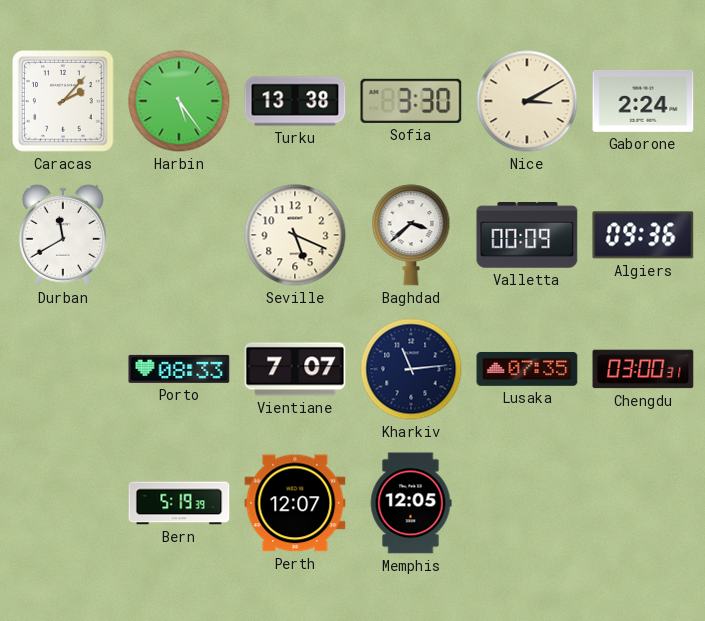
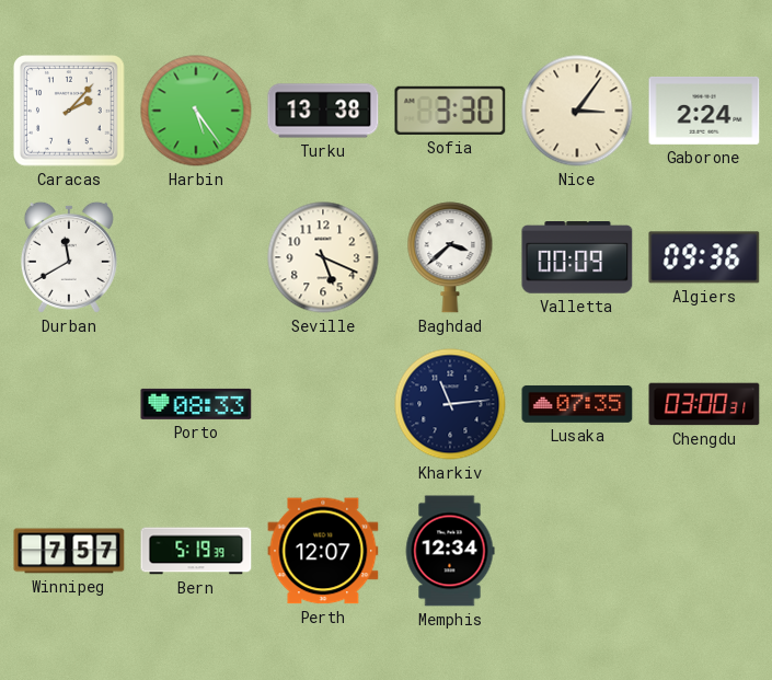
Nice: 3:10 -> 3:06
Vientiane: 7:07 -> none
Winnipeg: none -> 7:57
Memphis: 12:05 -> 12:34
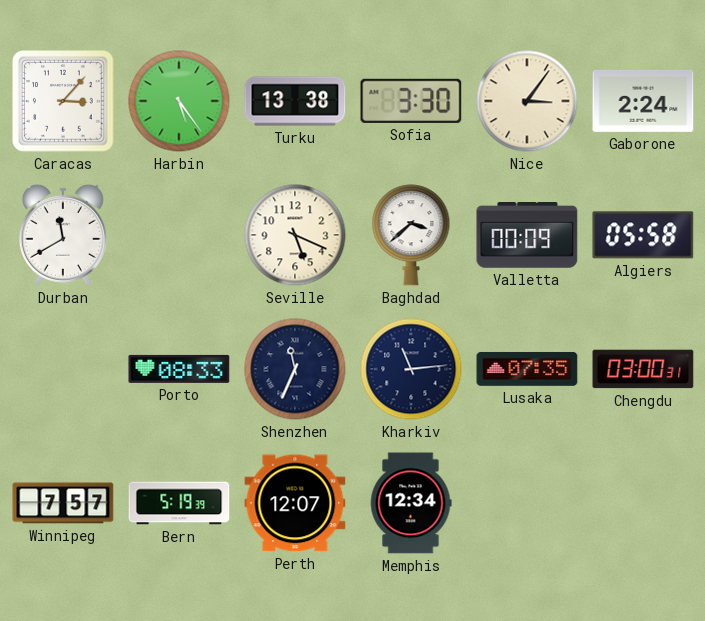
Caracas: 2:07 -> 3:07
Algiers: 09:36 -> 05:58
Shenzhen: none -> 11:34
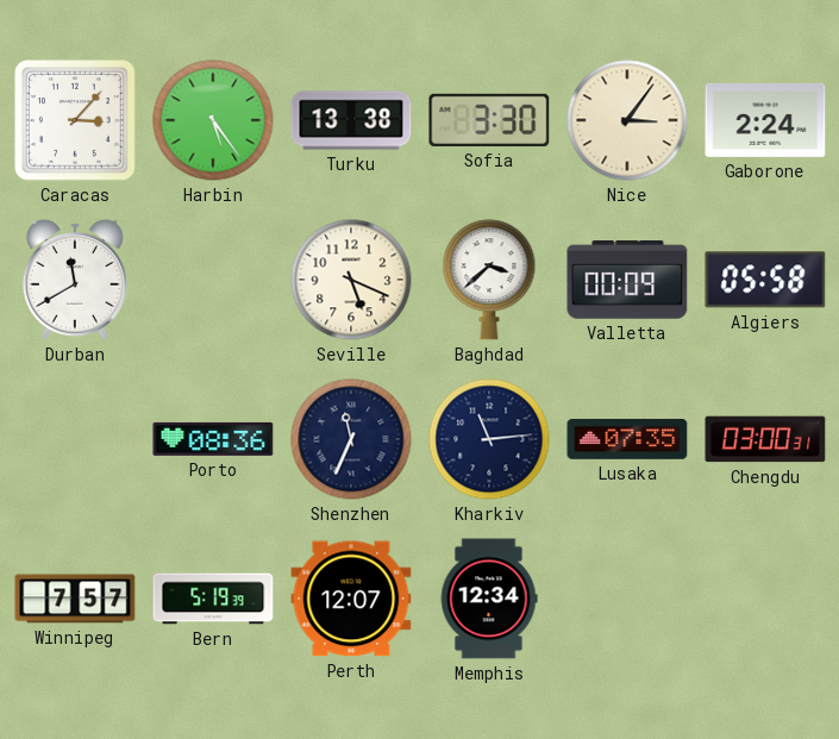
Porto: 08:33 -> 08:36
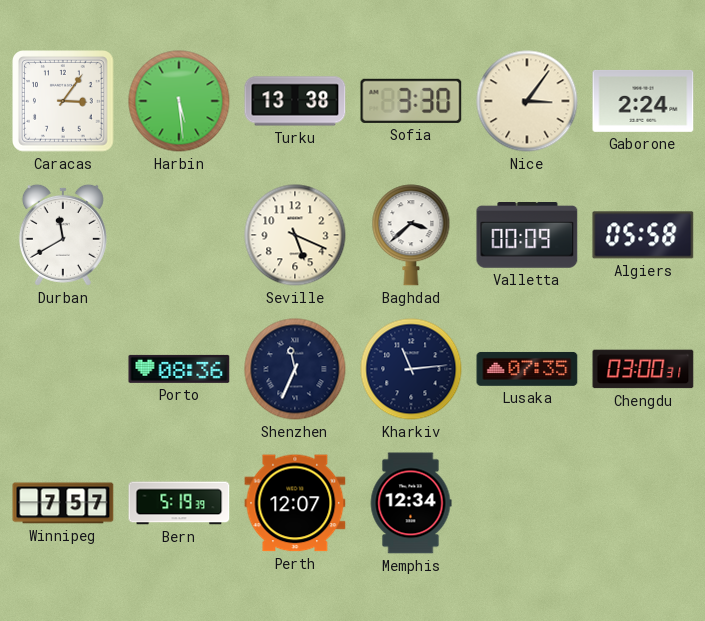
Caracas: 3:07 -> 3:06
Harbin: 5:24 -> 5:29
